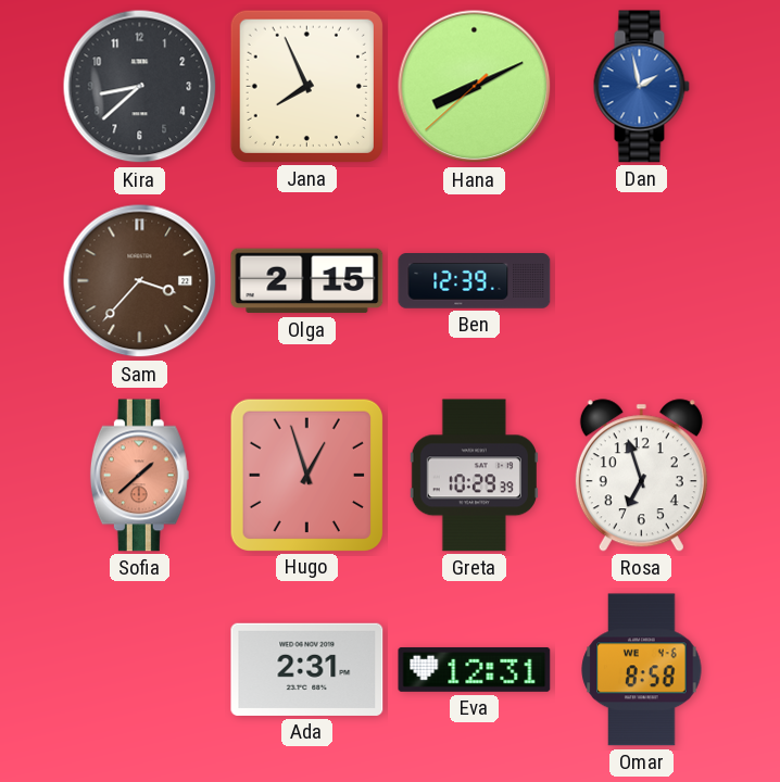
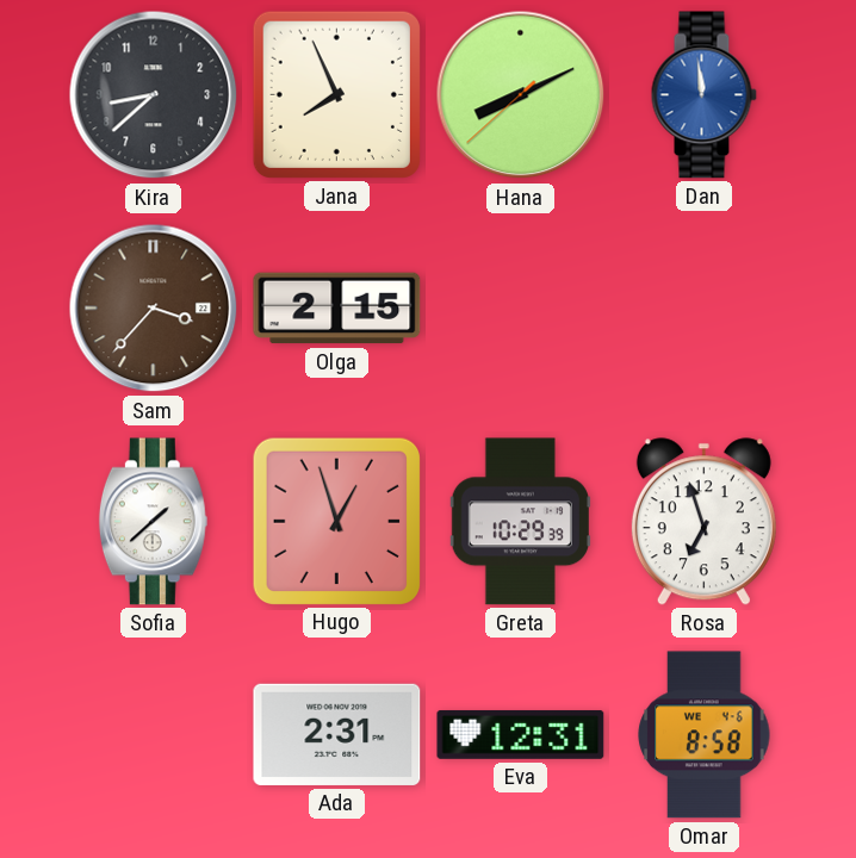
Dan: 1:58 -> 11:59
Ben: 12:39 -> none
Sofia dial: salmon -> white
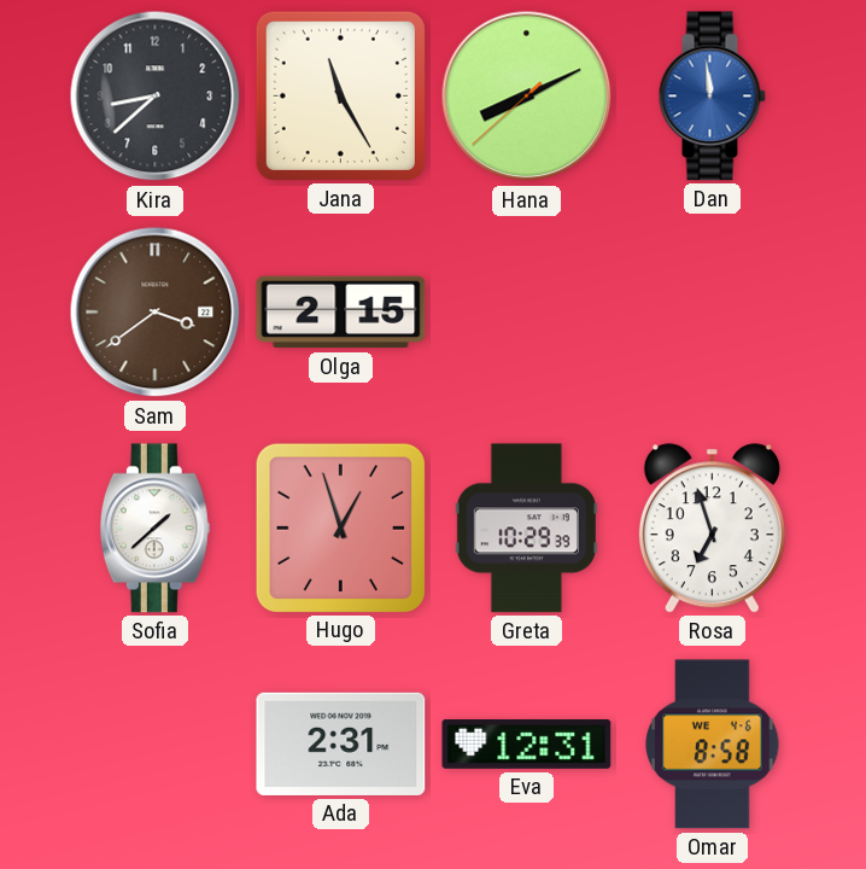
Jana: 7:56 -> 11:25
Sam: 3:37 -> 3:39
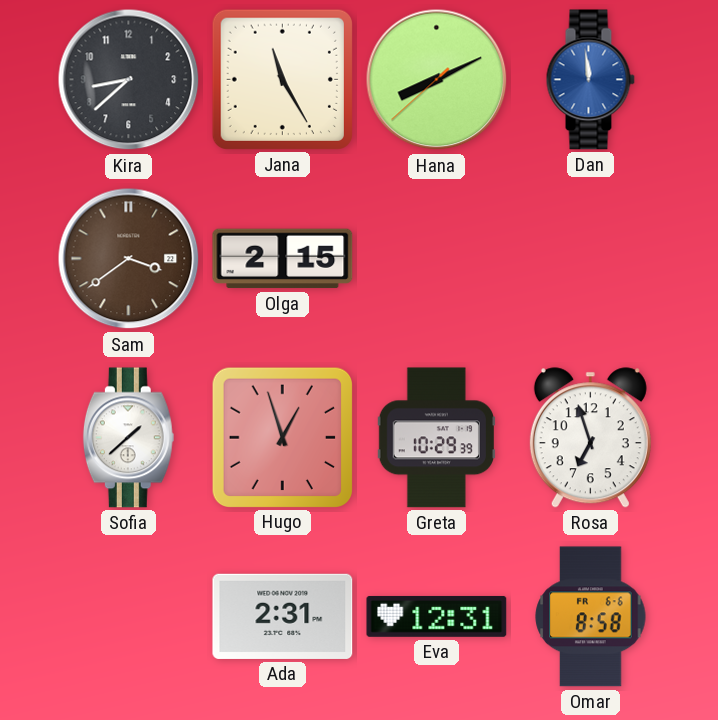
Omar date: WE 4-6 -> FR 6-6
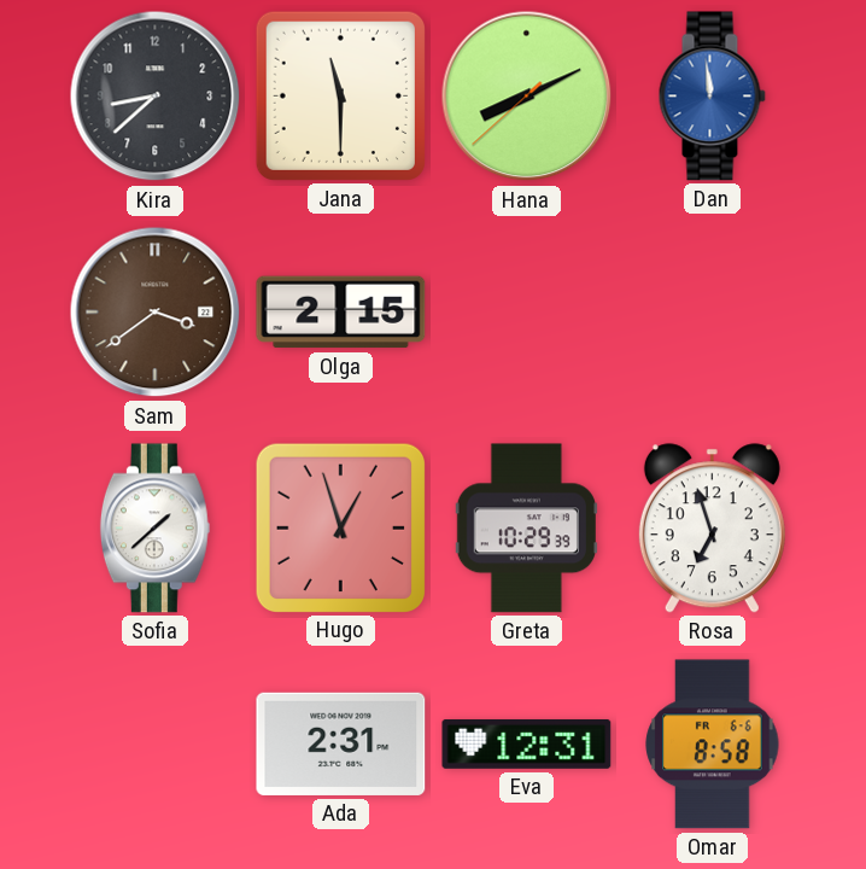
Jana: 11:25 -> 11:30
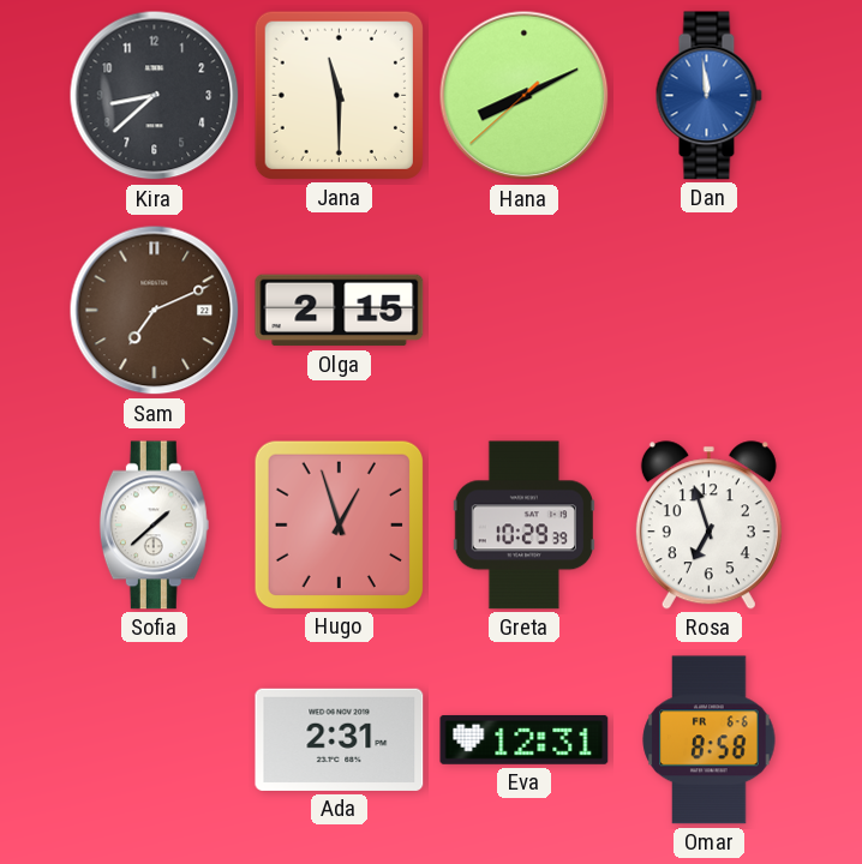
Sam: 3:39 -> 7:11
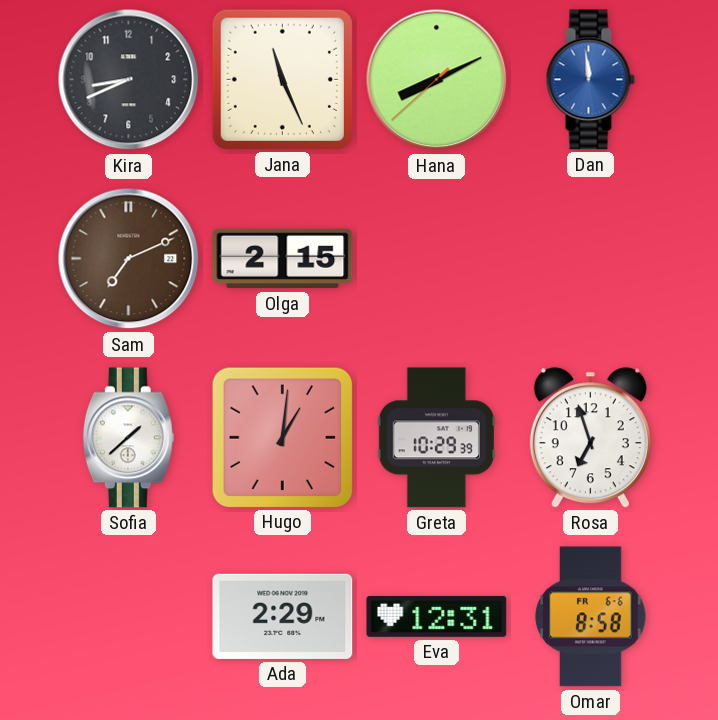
Kira: 8:38 -> 8:41
Jana: 11:30 -> 11:26
Hugo: 12:57 -> 1:01
Ada: 2:31 -> 2:29
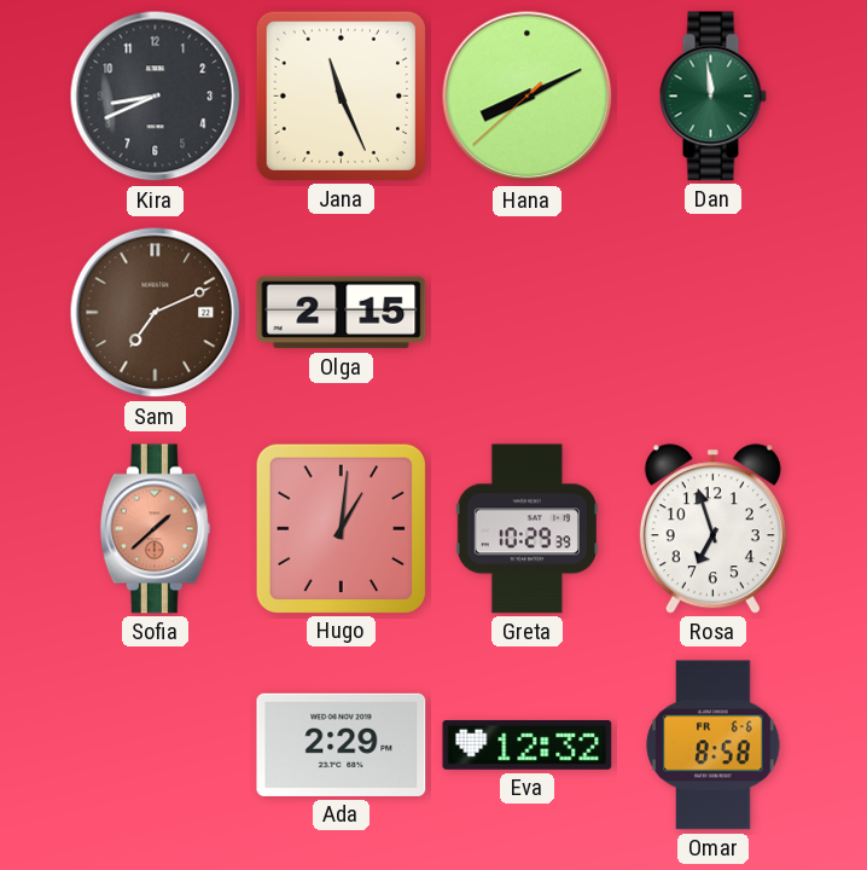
Dan dial: blue -> green
Sofia dial: white -> salmon
Eva: 12:31 -> 12:32
